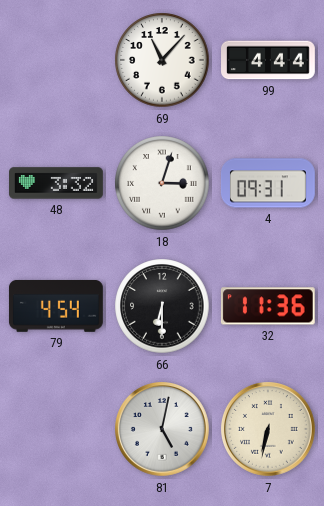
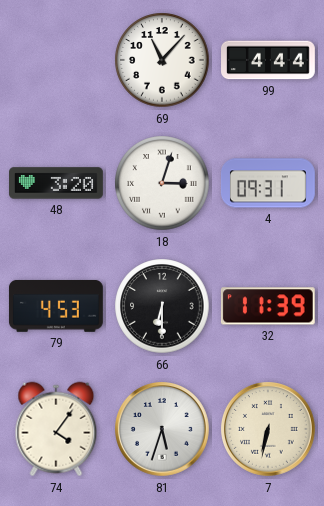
48: 3:32 -> 3:20
79: 4:54 -> 4:53
32: 11:36 -> 11:39
74: none -> 4:06
81: 5:02 -> 5:33
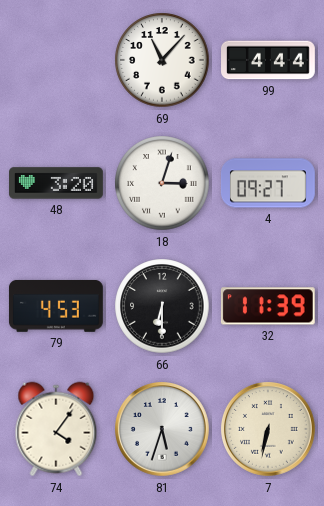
4: 09:31 -> 09:27
